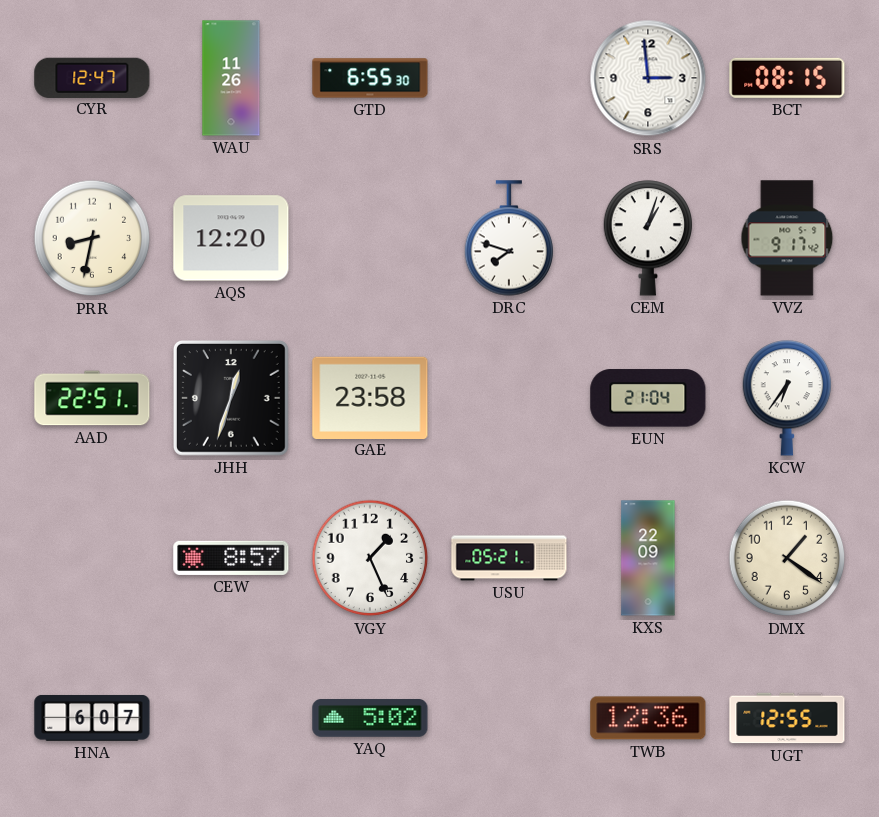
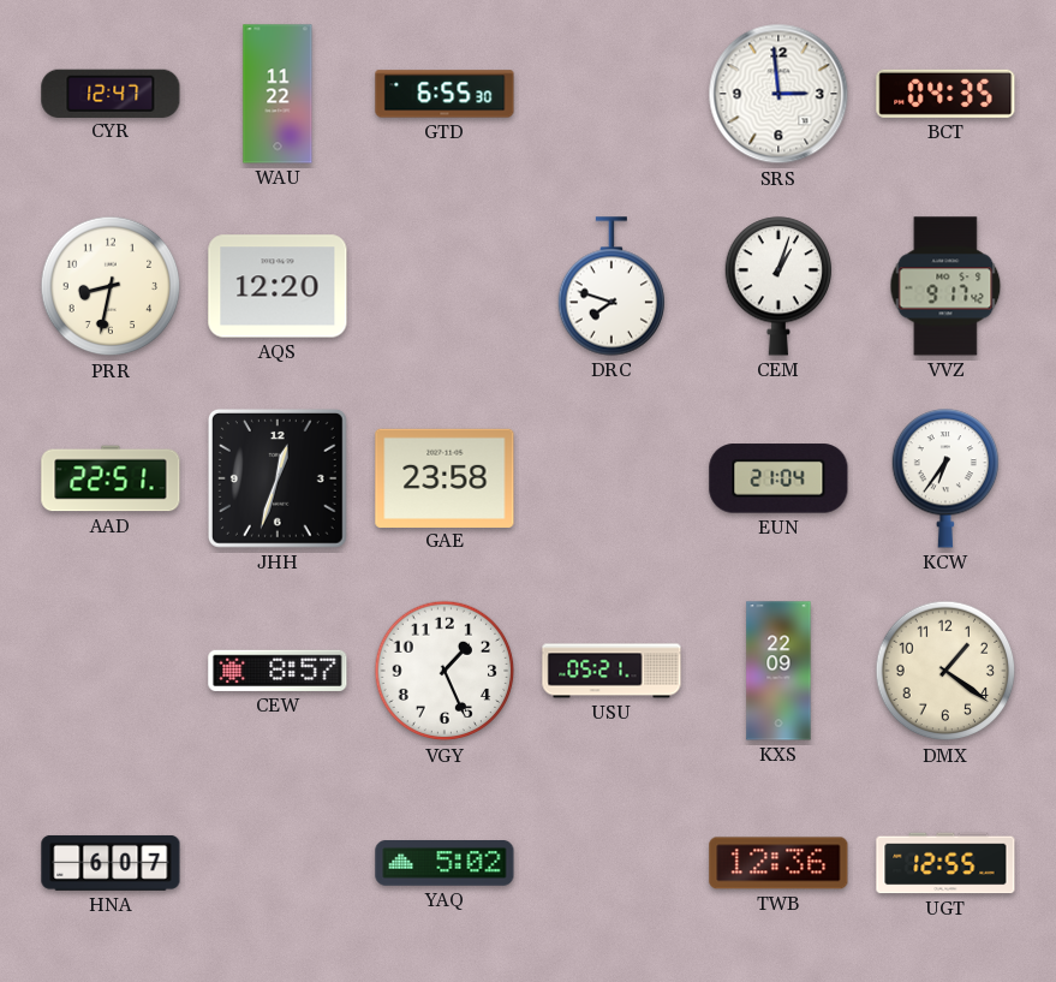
WAU: 11:26 -> 11:22
BCT: 08:15 -> 04:35
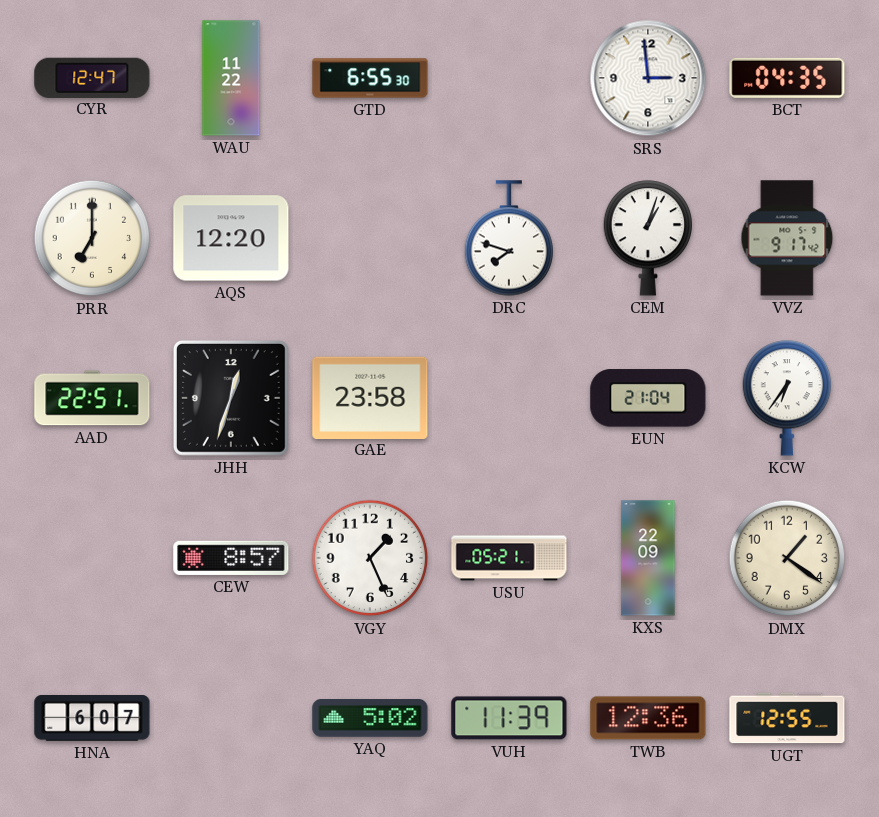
PRR: 8:32 -> 7:00
VUH: none -> 11:39
